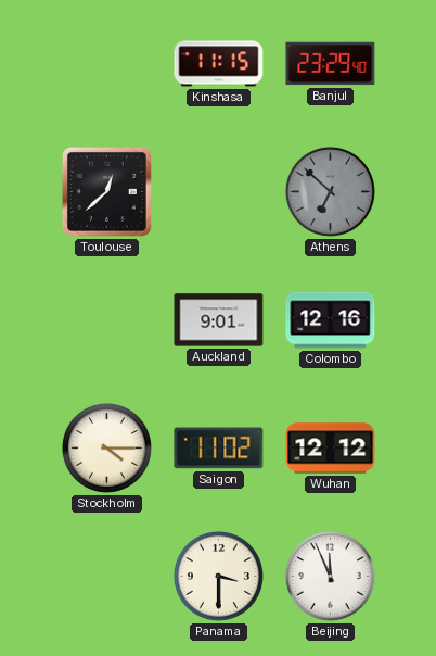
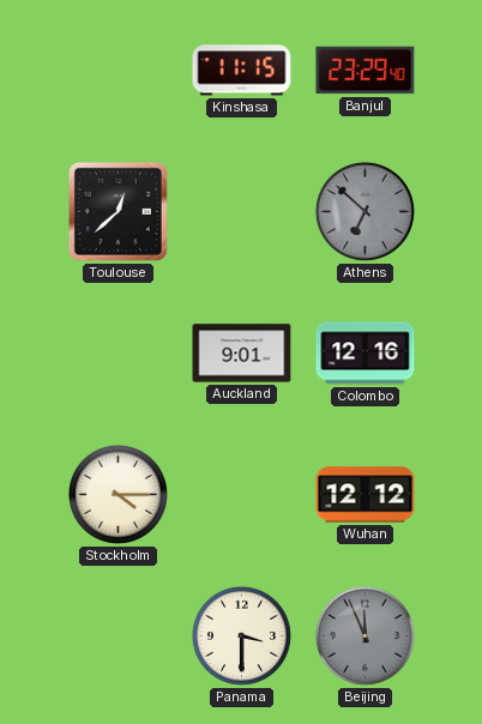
Saigon: 11:02 -> none
Beijing dial: white -> grey
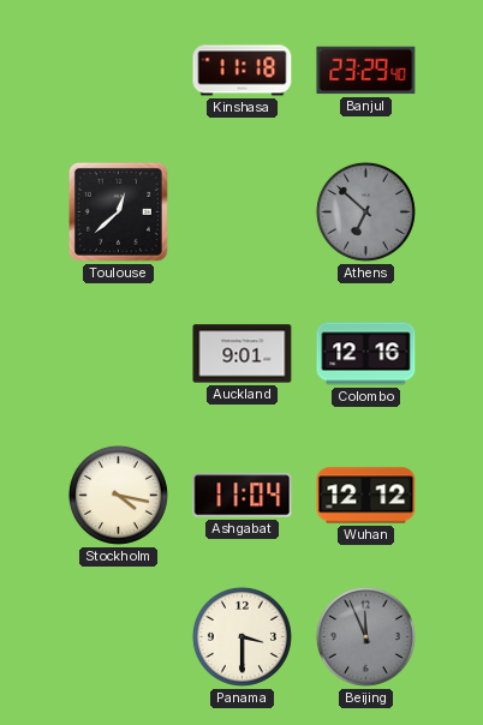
Kinshasa: 11:15 -> 11:18
Stockholm: 4:15 -> 4:17
Ashgabat: none -> 11:04
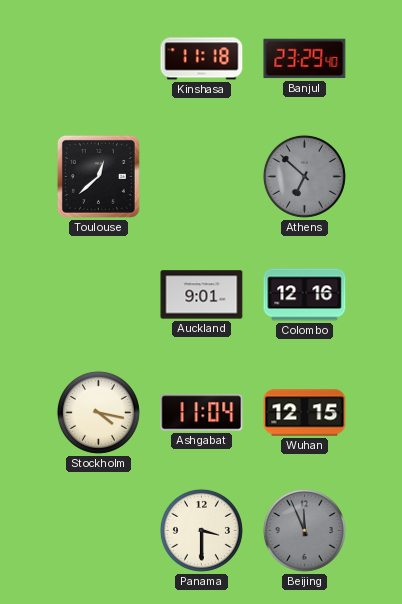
Wuhan: 12:12 -> 12:15
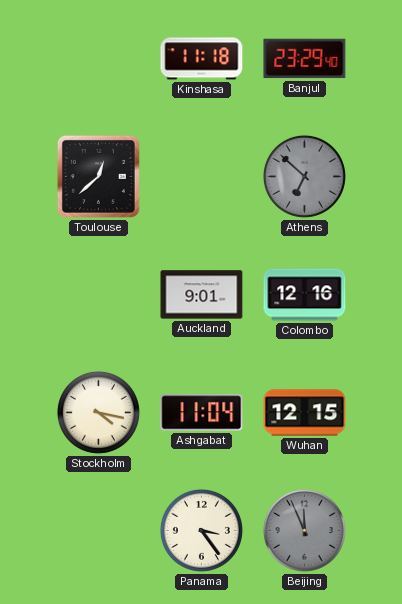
Panama: 3:30 -> 3:24
